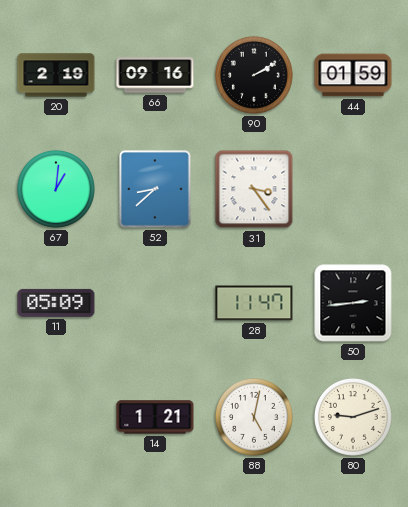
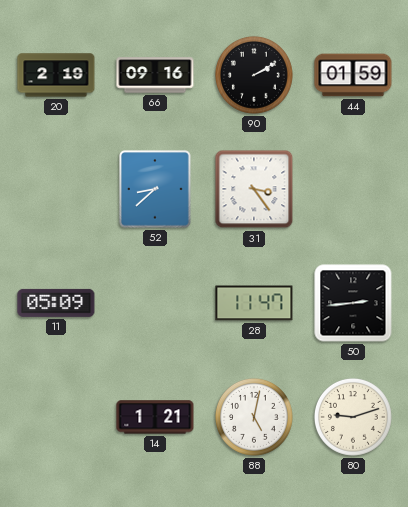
67: 1:01 -> none
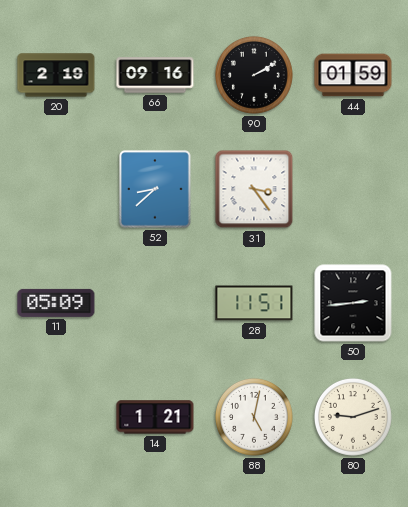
28: 11:47 -> 11:51
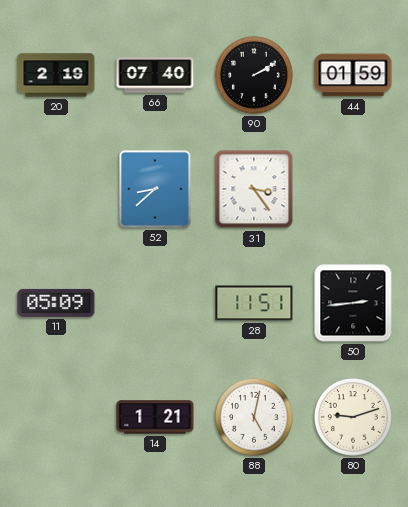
66: 09:16 -> 07:40
